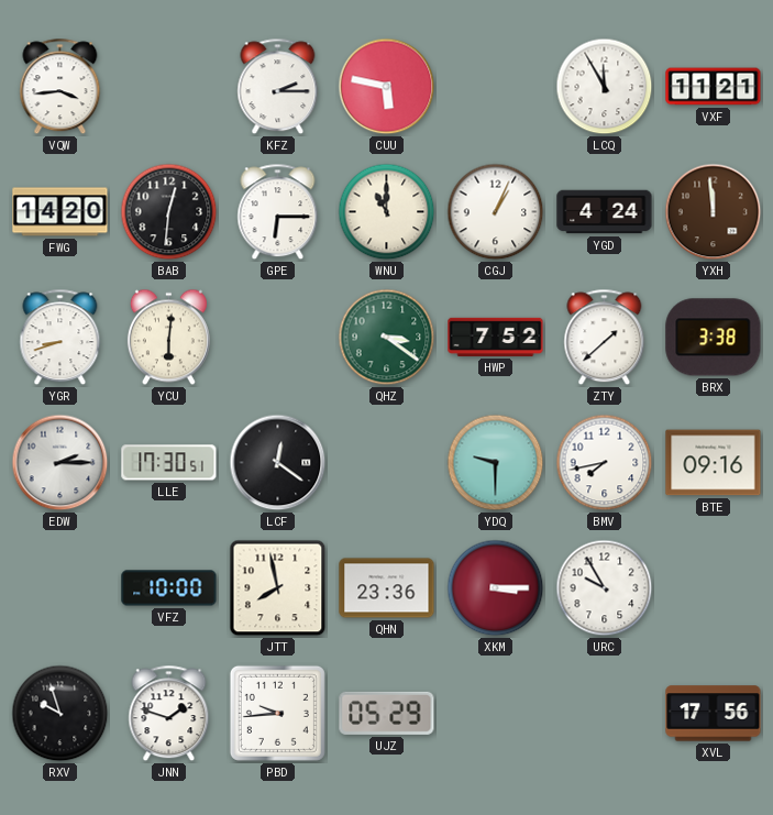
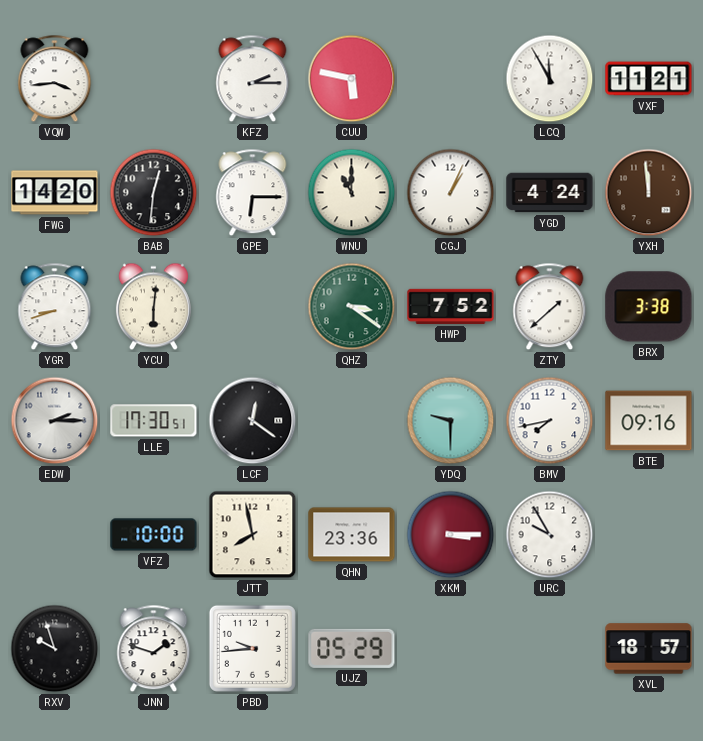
XVL: 17:56 -> 18:57
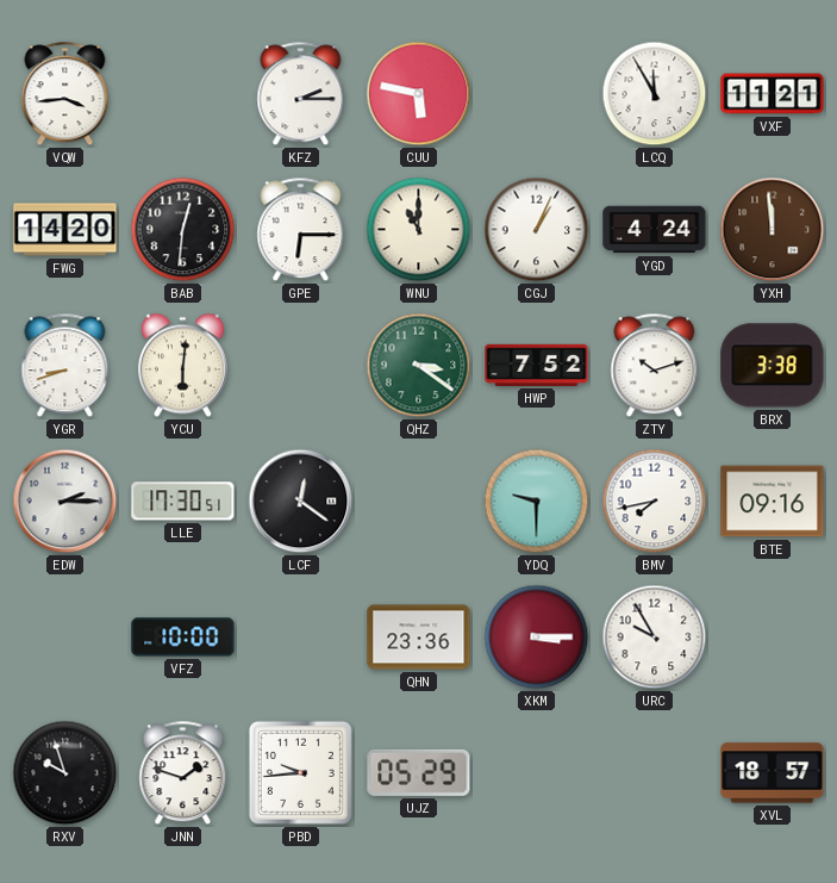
ZTY: 1:38 -> 10:12
JTT: 7:58 -> none
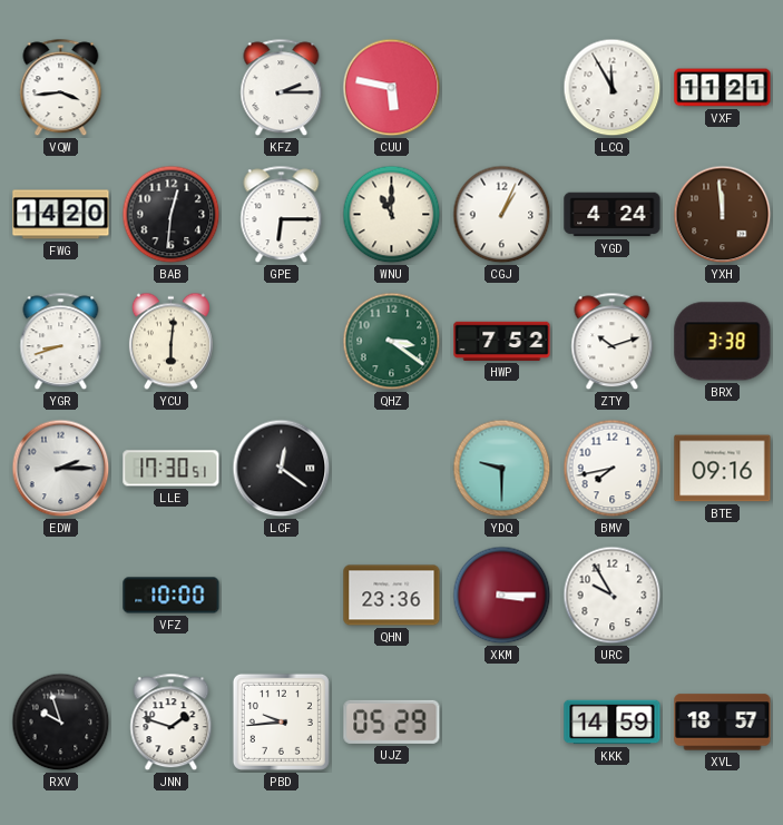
KKK: none -> 14:59
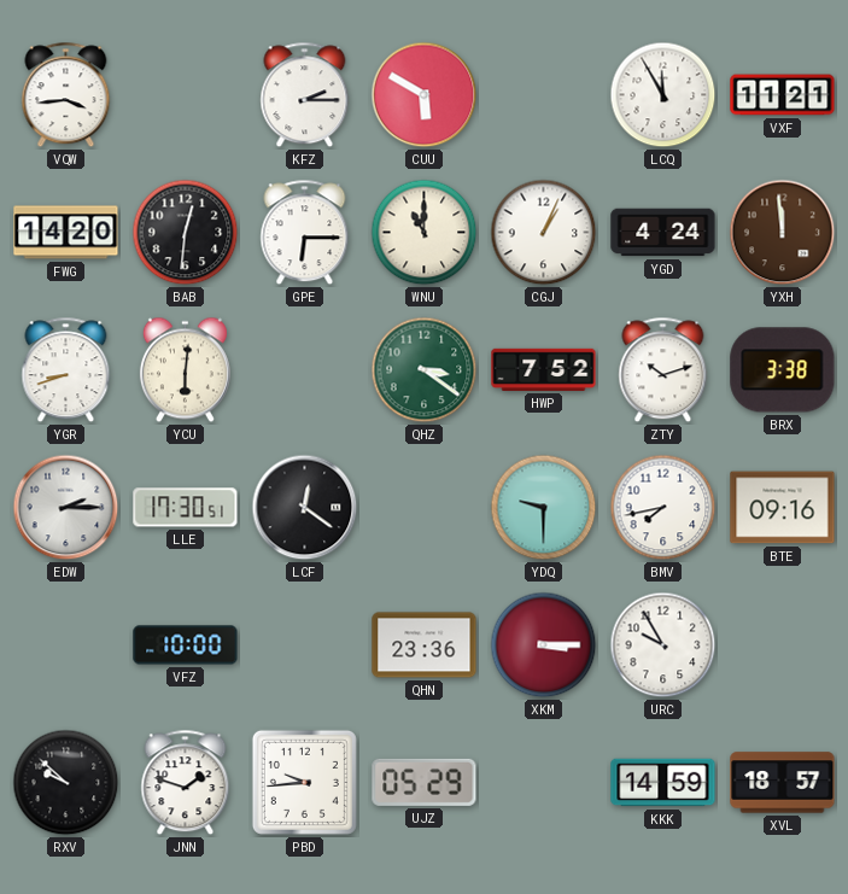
CUU: 5:47 -> 5:50
RXV: 9:57 -> 9:52
